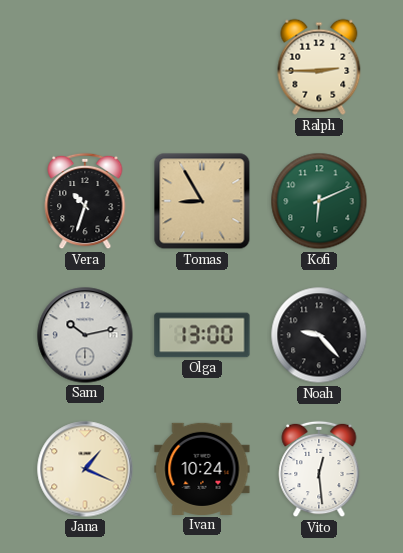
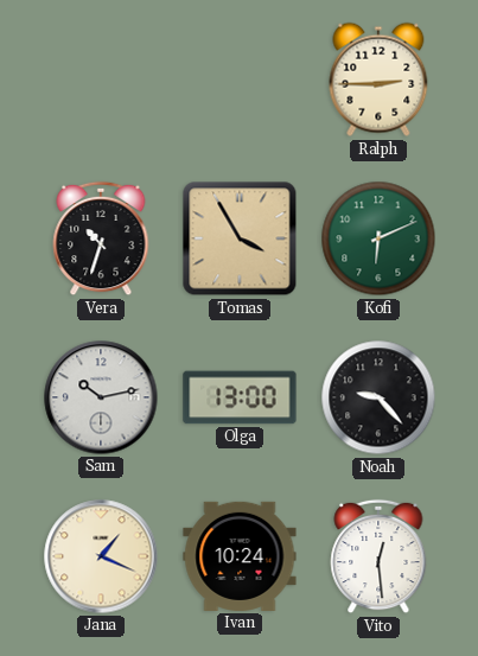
Tomas: 8:55 -> 3:55
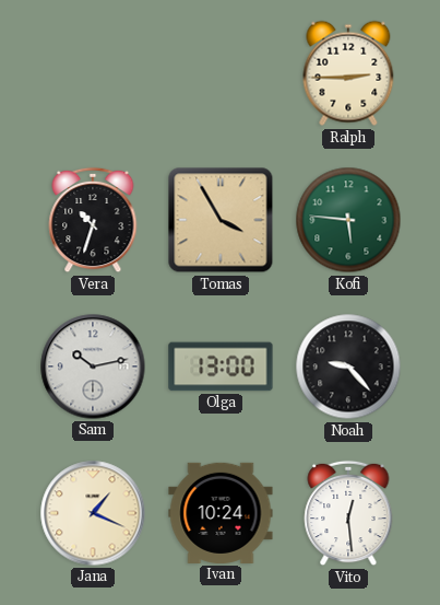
Kofi: 6:11 -> 5:46
